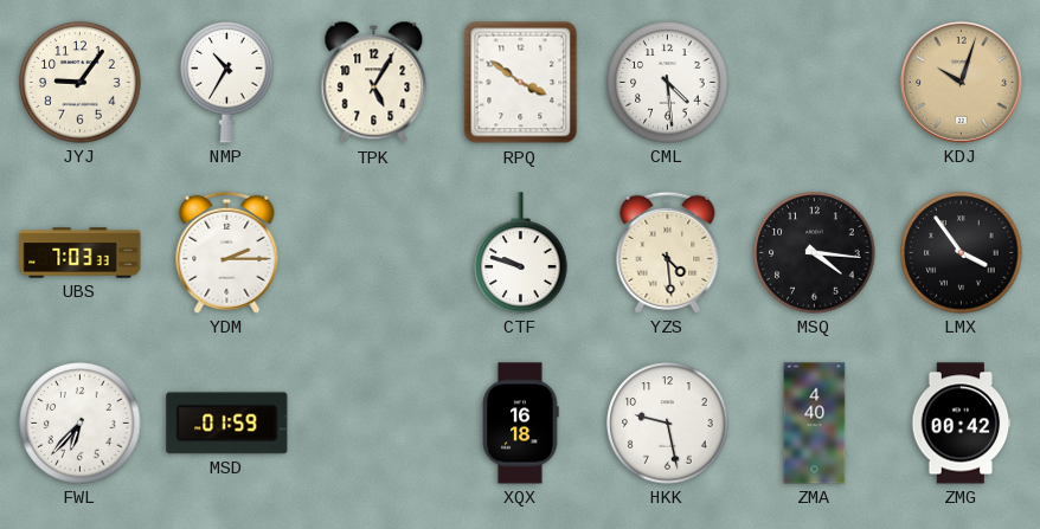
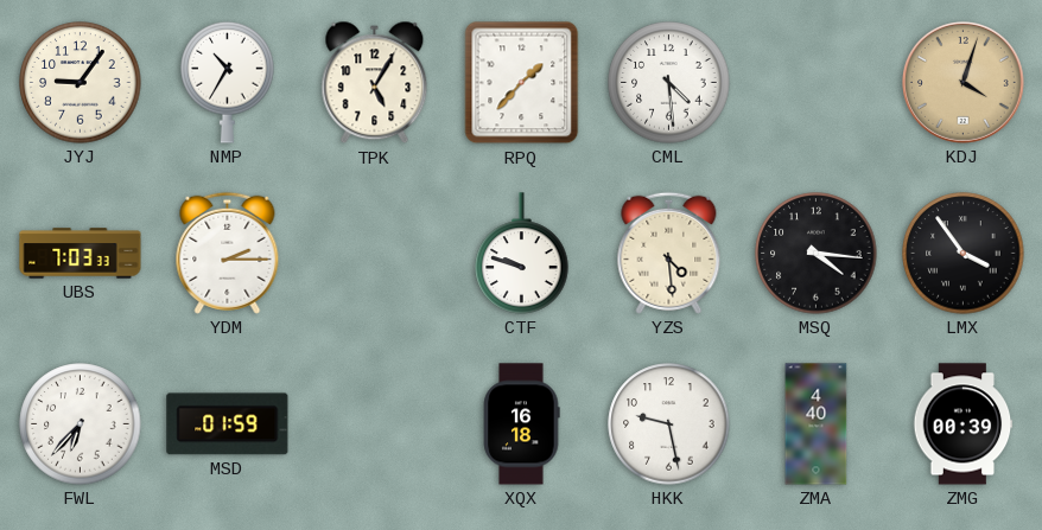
RPQ: 3:51 -> 1:37
KDJ: 10:03 -> 4:03
ZMG: 00:42 -> 00:39
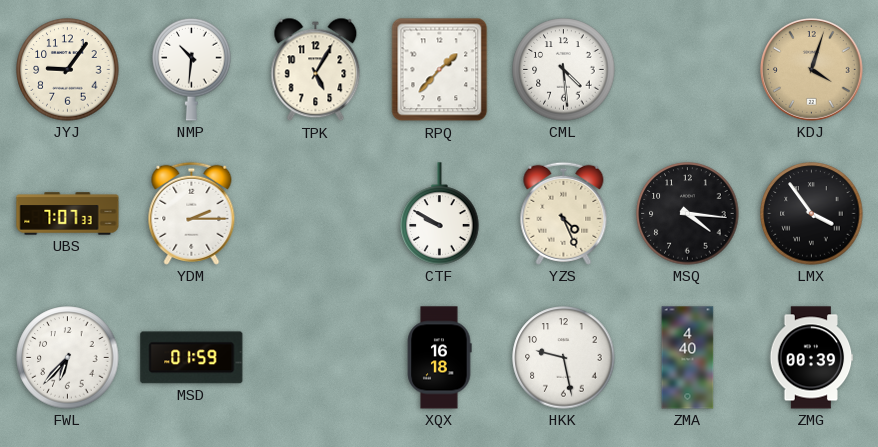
NMP: 10:35 -> 10:31
UBS: 7:03 -> 7:07
CTF: 9:48 -> 9:50
YZS: 4:29 -> 4:26
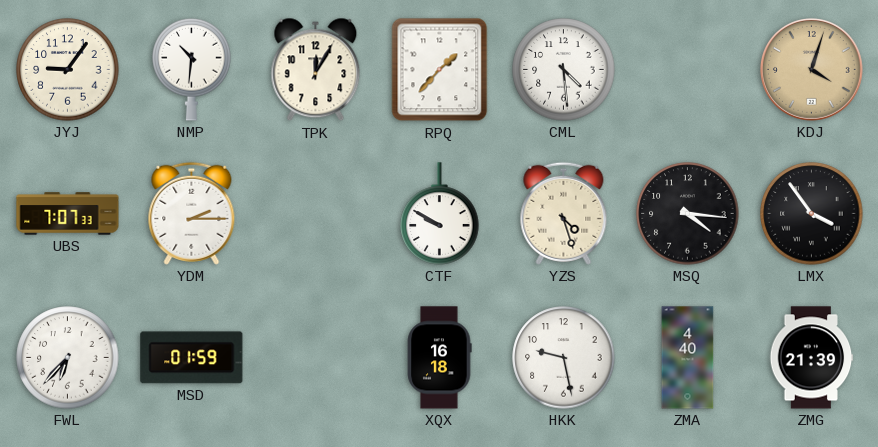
TPK: 5:05 -> 12:05
YZS: 4:26 -> 4:27
ZMG: 00:39 -> 21:39
